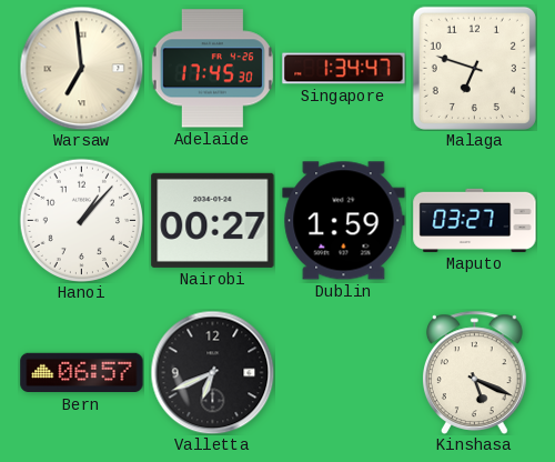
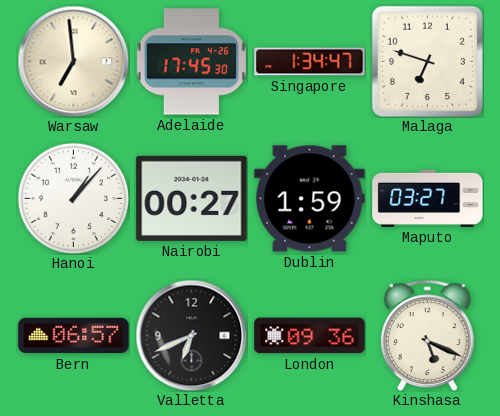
London: none -> 09:36
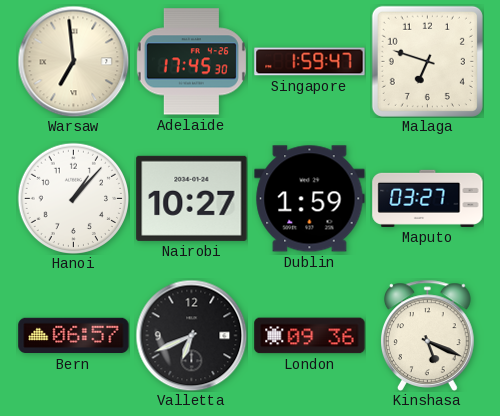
Singapore: 1:34 -> 1:59
Nairobi: 00:27 -> 10:27
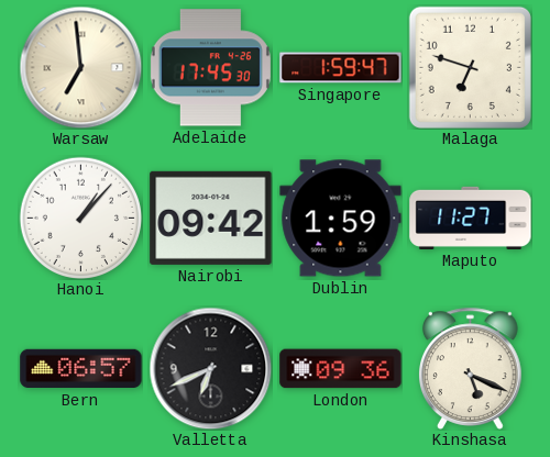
Nairobi: 10:27 -> 09:42
Maputo: 03:27 -> 11:27
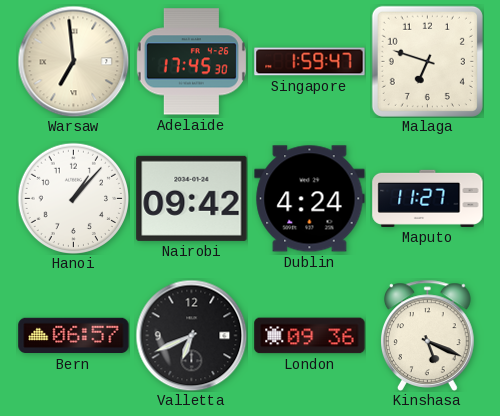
Dublin: 1:59 -> 4:24
